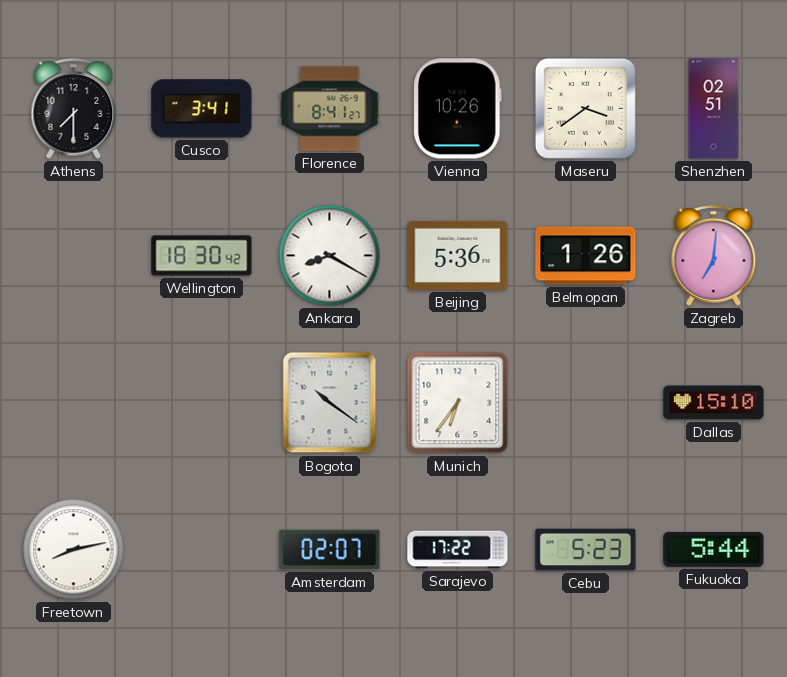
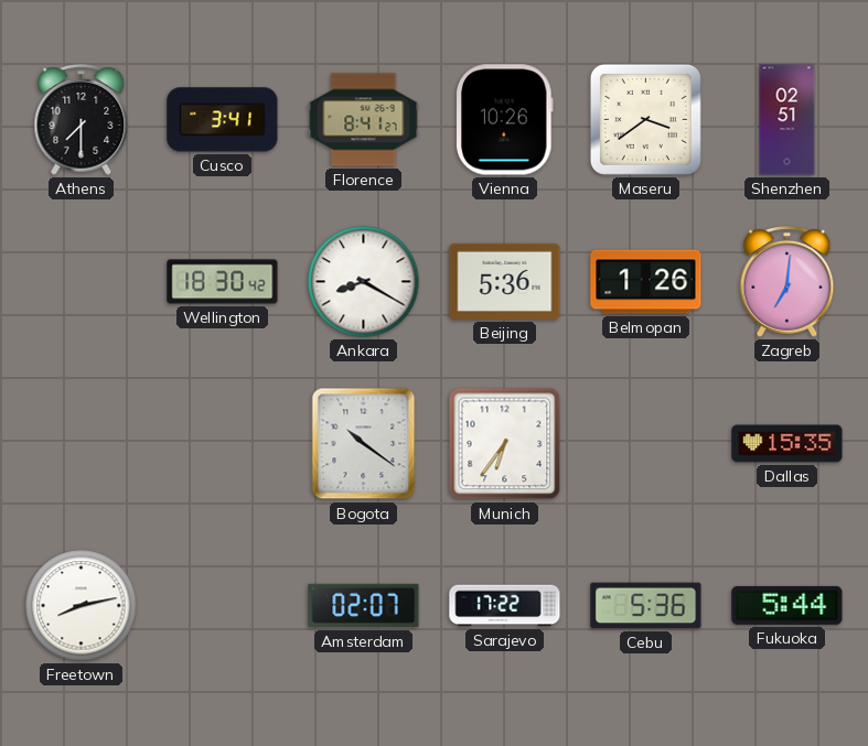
Dallas: 15:10 -> 15:35
Cebu: 5:23 -> 5:36
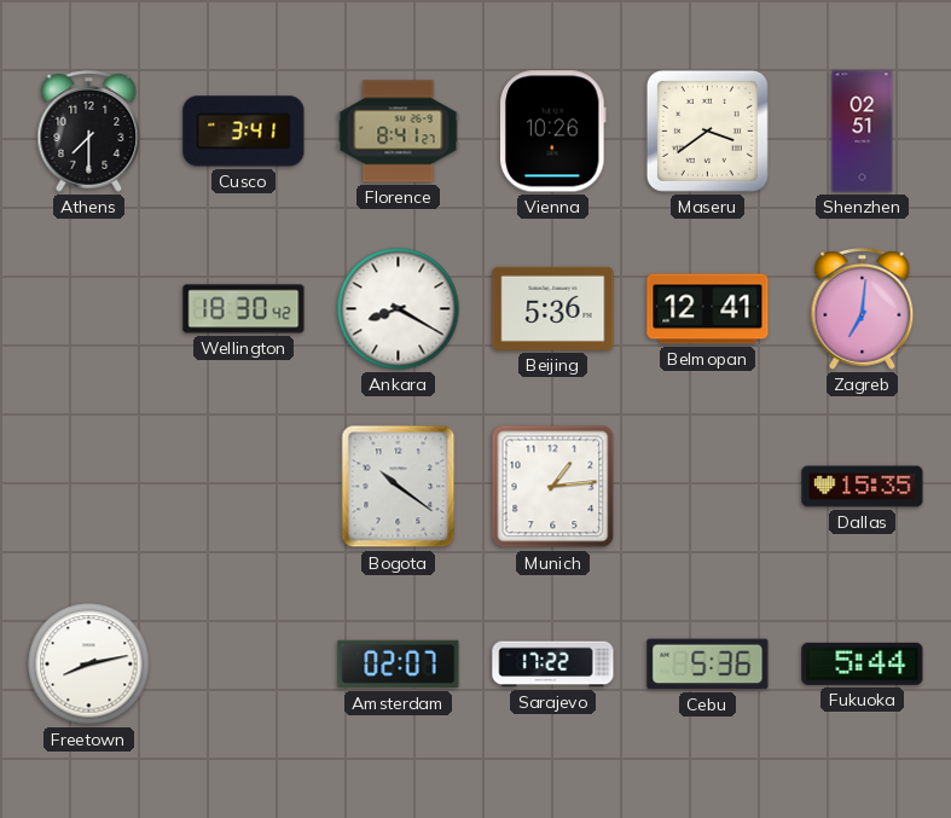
Belmopan: 1:26 -> 12:41
Munich: 6:36 -> 1:14
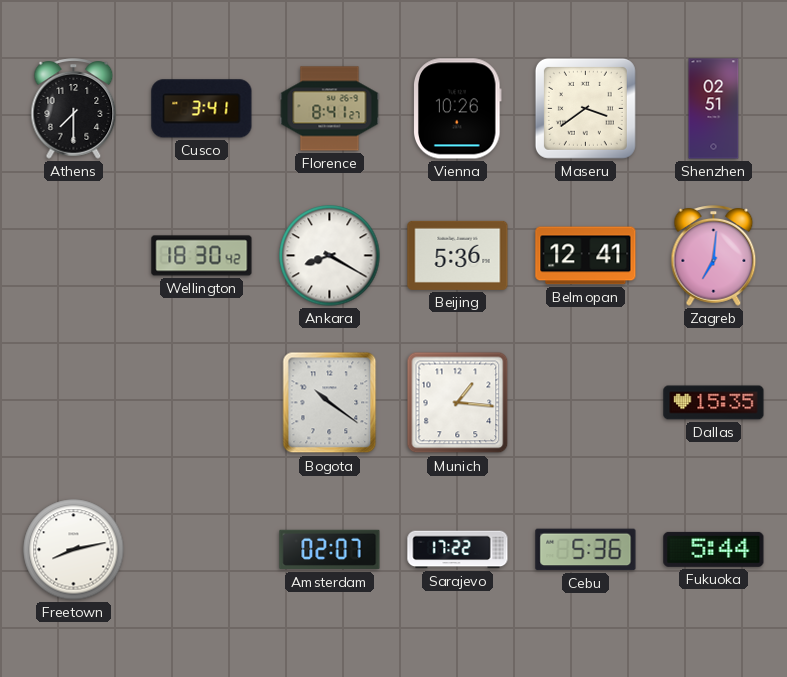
Munich: 1:14 -> 1:16
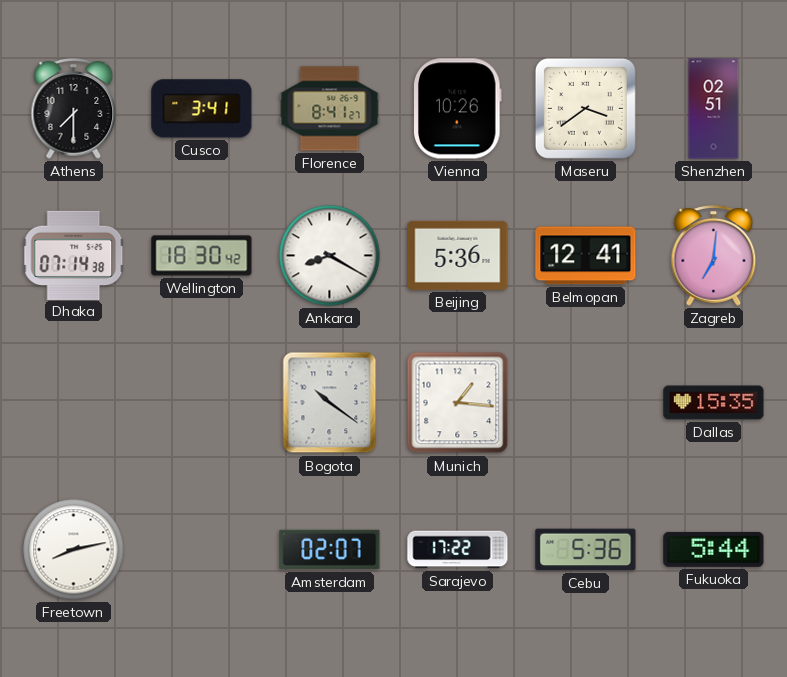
Dhaka: none -> 07:14
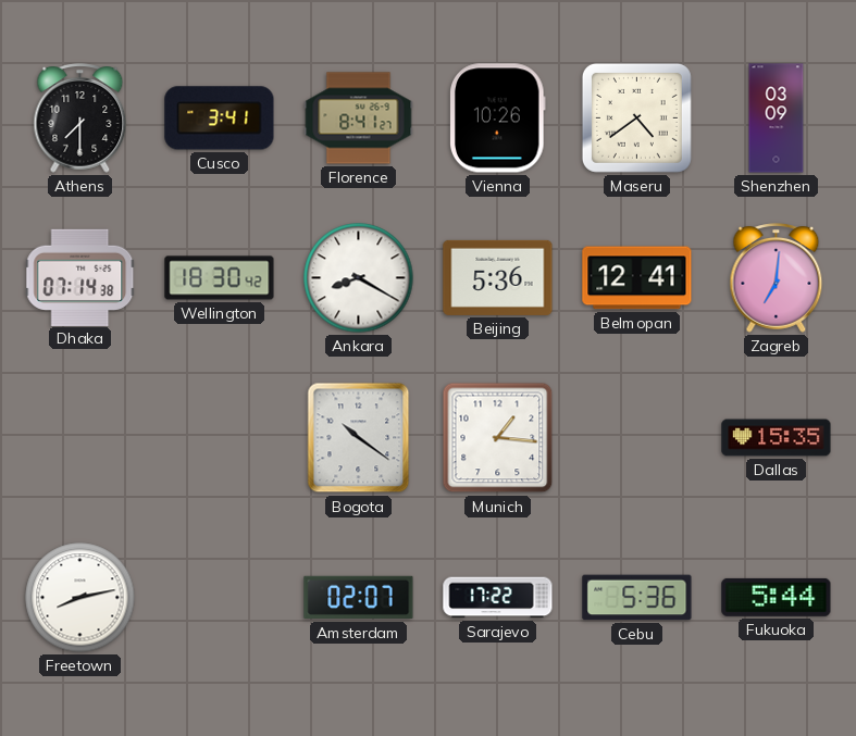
Maseru: 3:39 -> 4:39
Shenzhen: 02:51 -> 03:09
